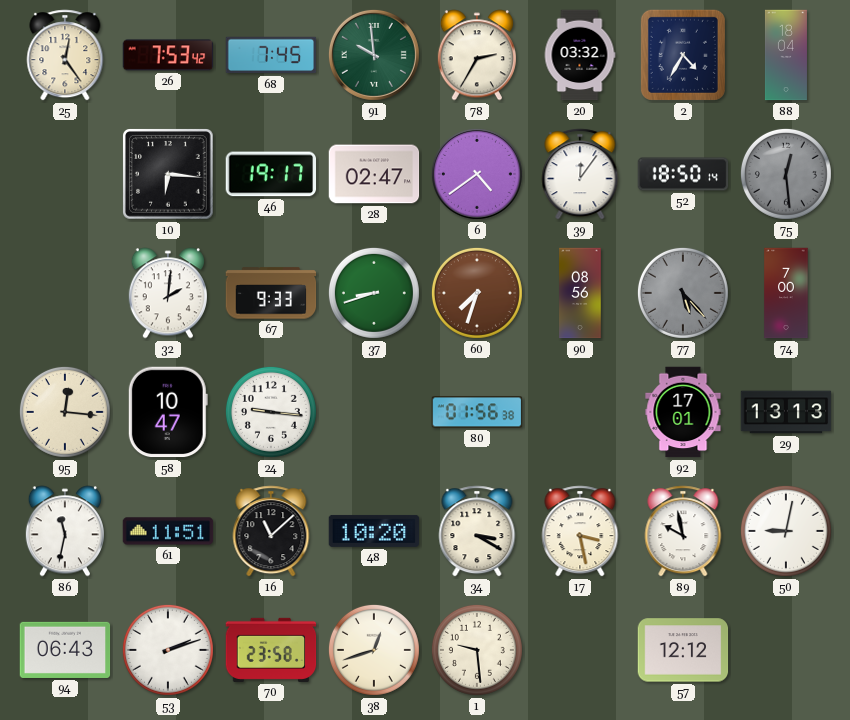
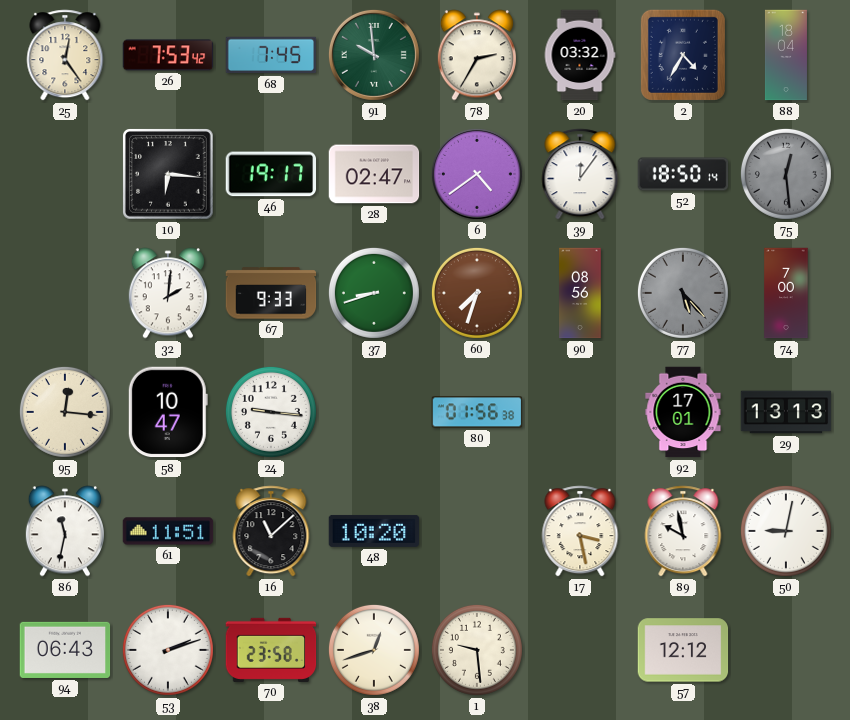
34: 3:20 -> none
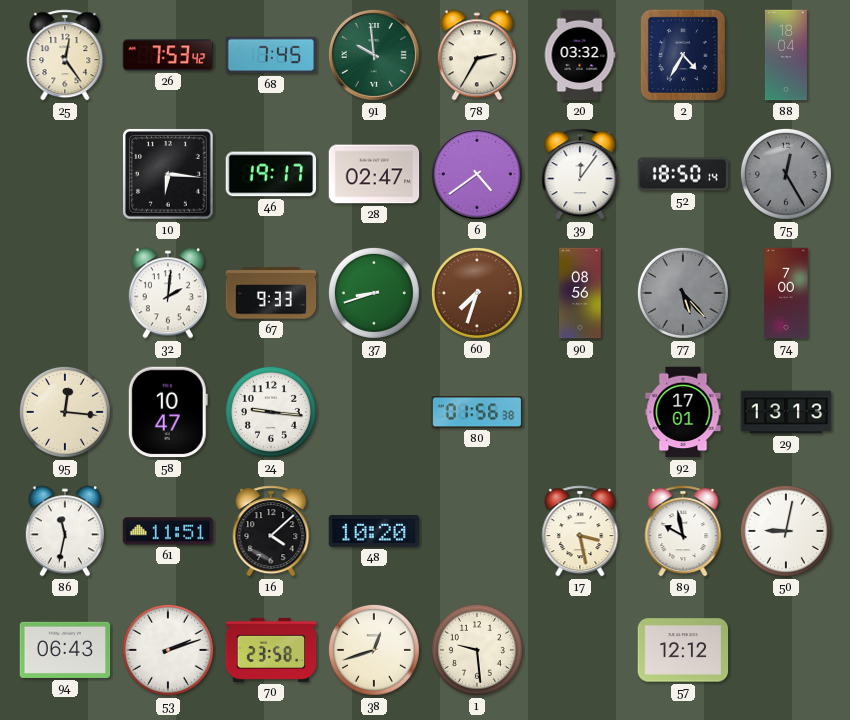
75: 12:29 -> 12:25
16: 11:08 -> 4:08
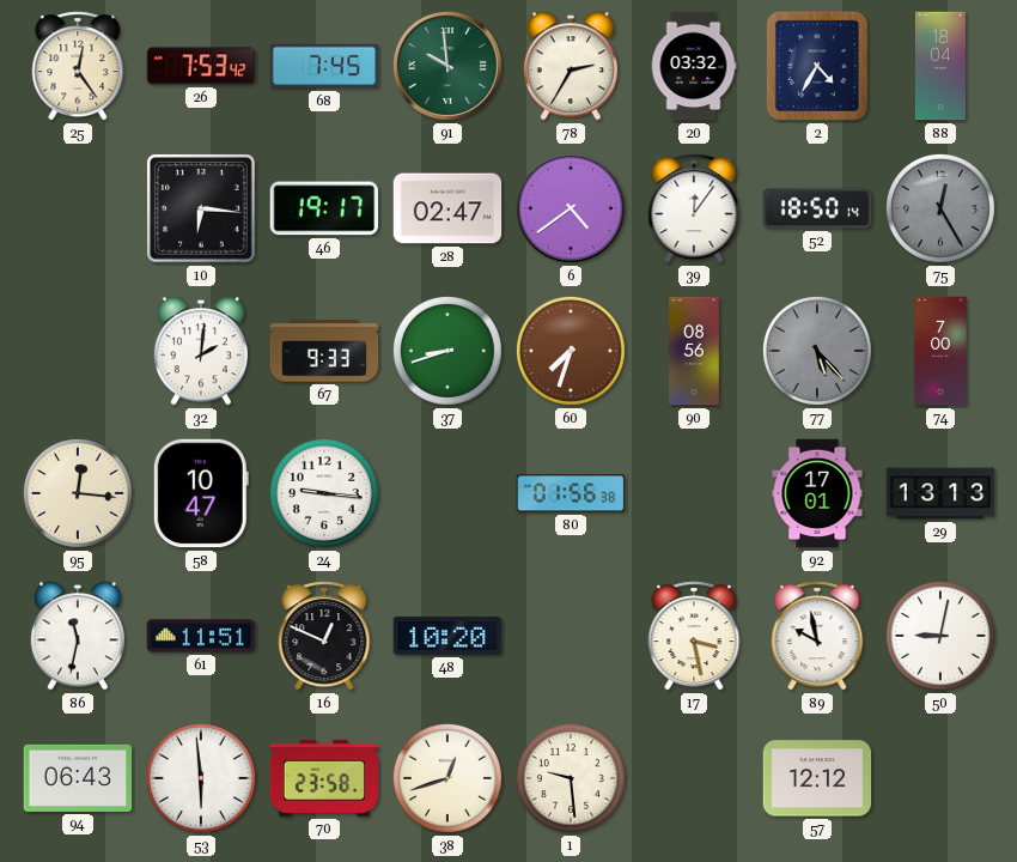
16: 4:08 -> 12:49
53: 2:12 -> 5:59
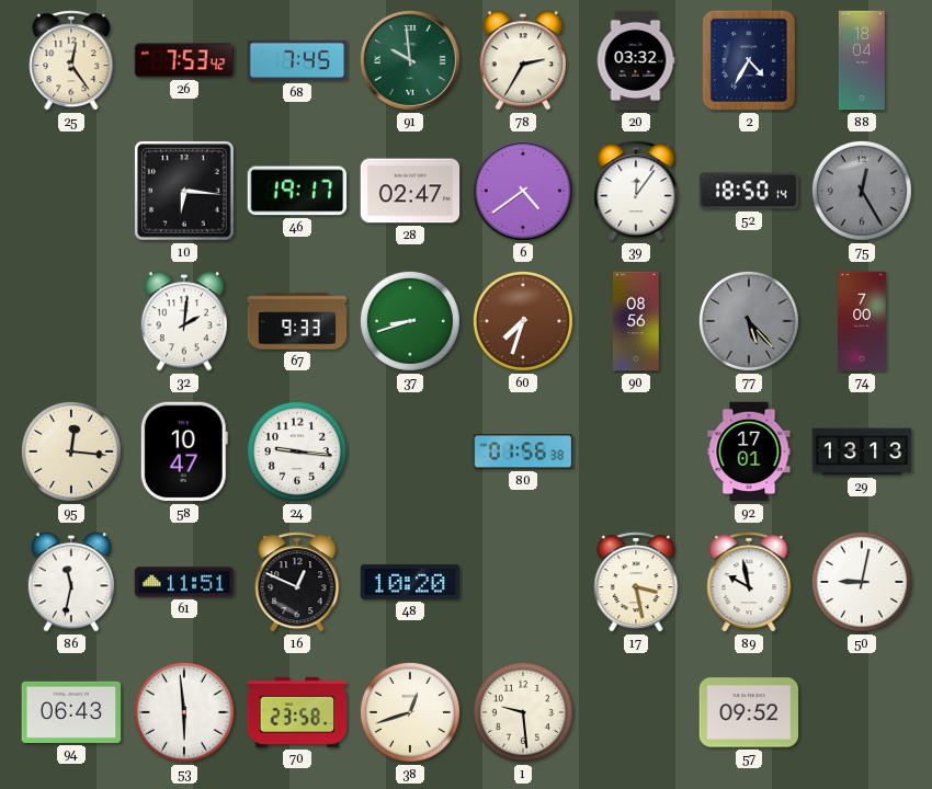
57: 12:12 -> 09:52
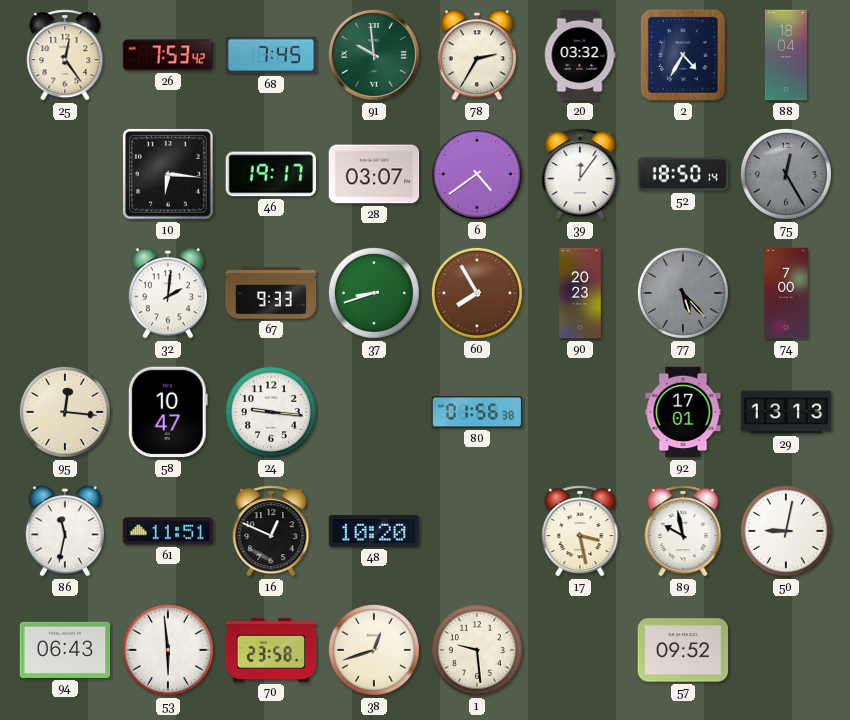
28: 02:47 -> 03:07
60: 7:33 -> 7:55
90: 08:56 -> 20:23
